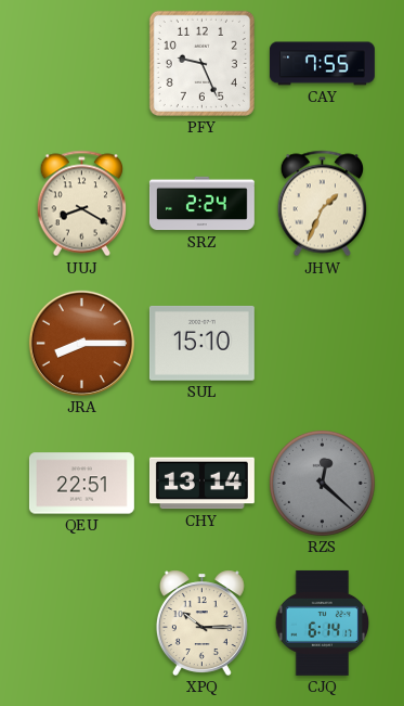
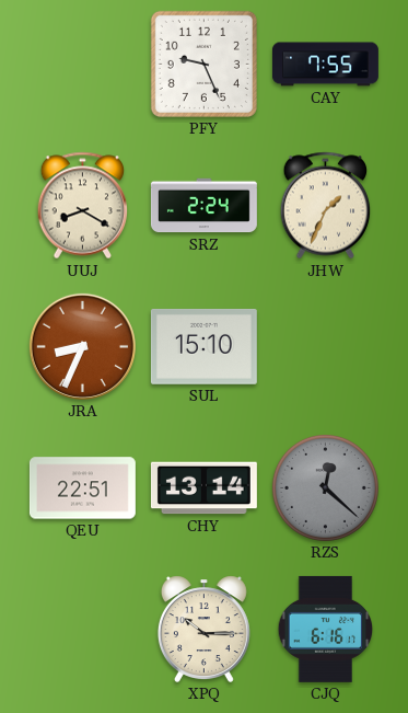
JRA: 8:15 -> 8:34
CJQ: 6:14 -> 6:16
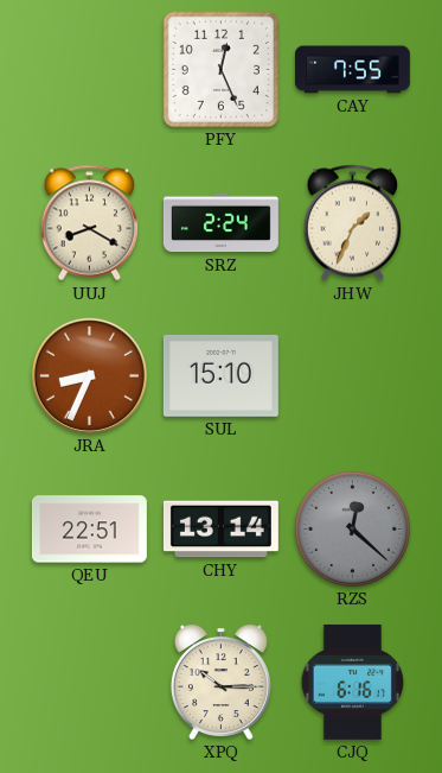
PFY: 9:26 -> 12:26
